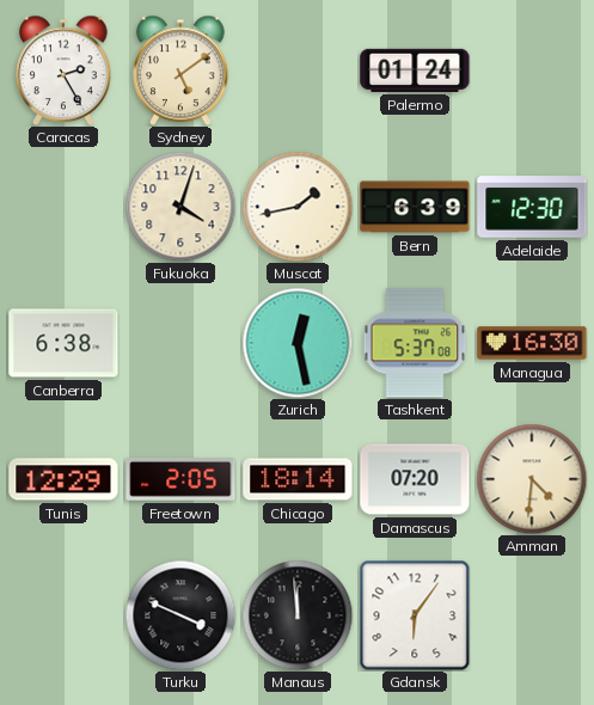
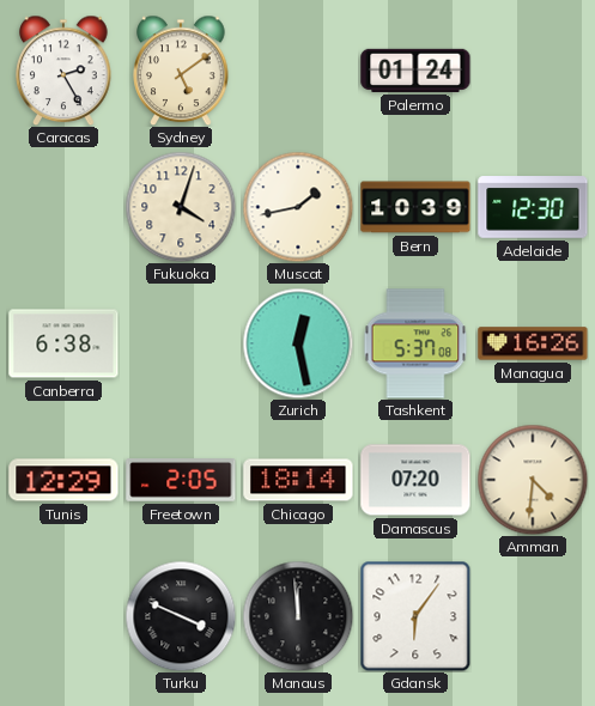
Bern: 6:39 -> 10:39
Managua: 16:30 -> 16:26
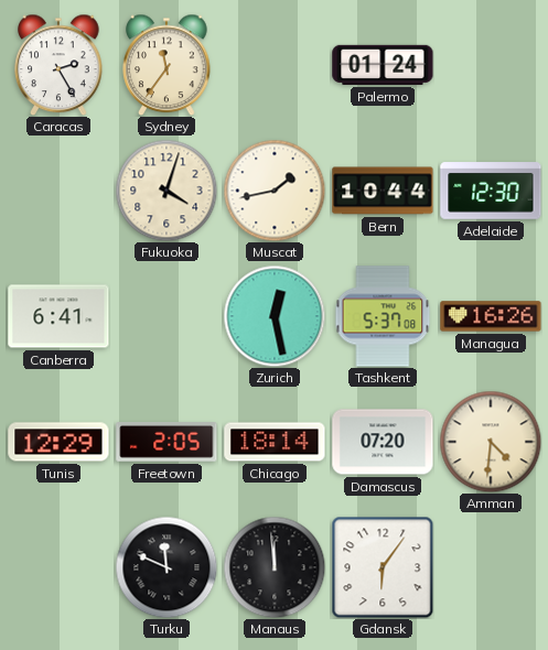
Sydney: 5:09 -> 11:36
Bern: 10:39 -> 10:44
Canberra: 6:38 -> 6:41
Turku: 3:49 -> 11:49
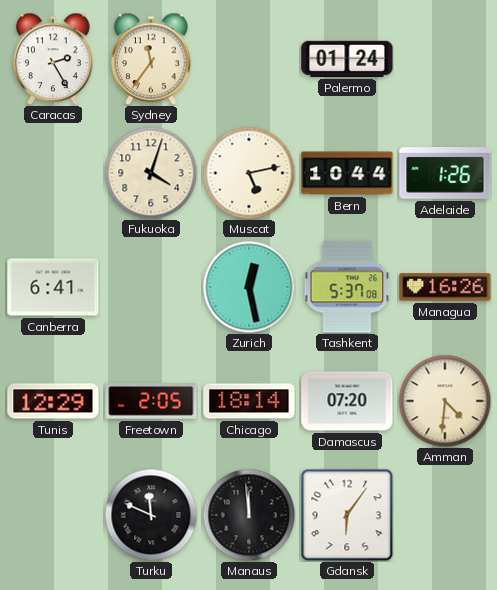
Muscat: 1:43 -> 5:13
Adelaide: 12:30 -> 1:26
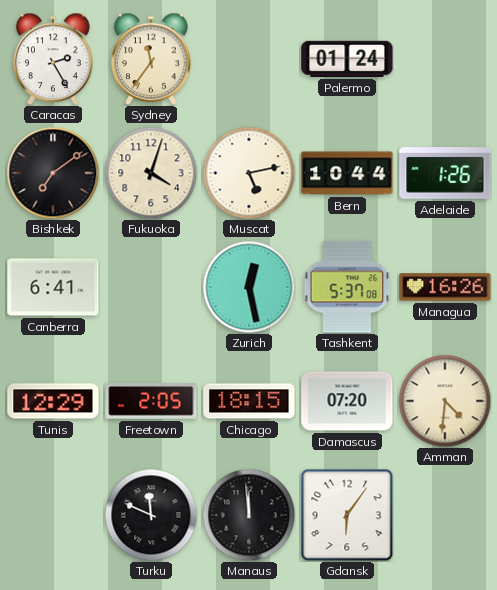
Bishkek: none -> 7:09
Chicago: 18:14 -> 18:15
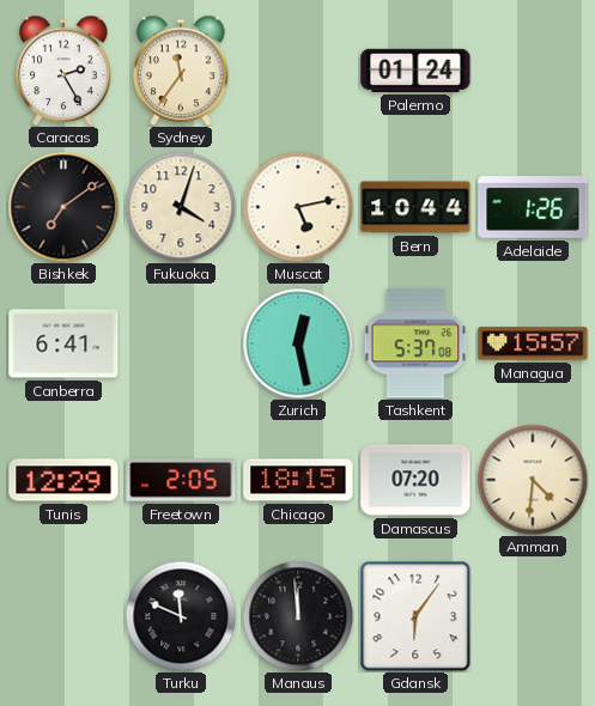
Managua: 16:26 -> 15:57
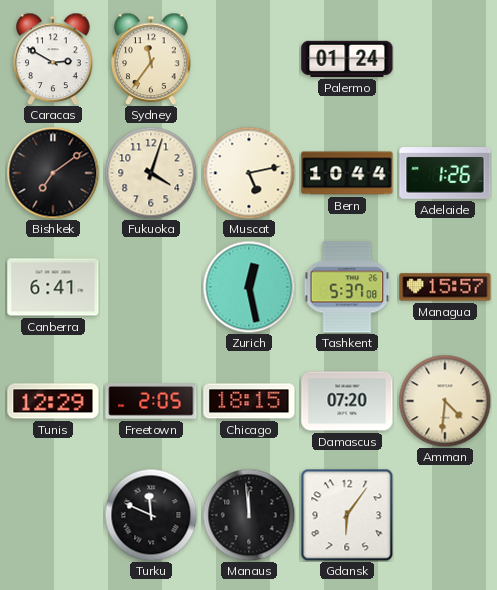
Caracas: 2:25 -> 2:50
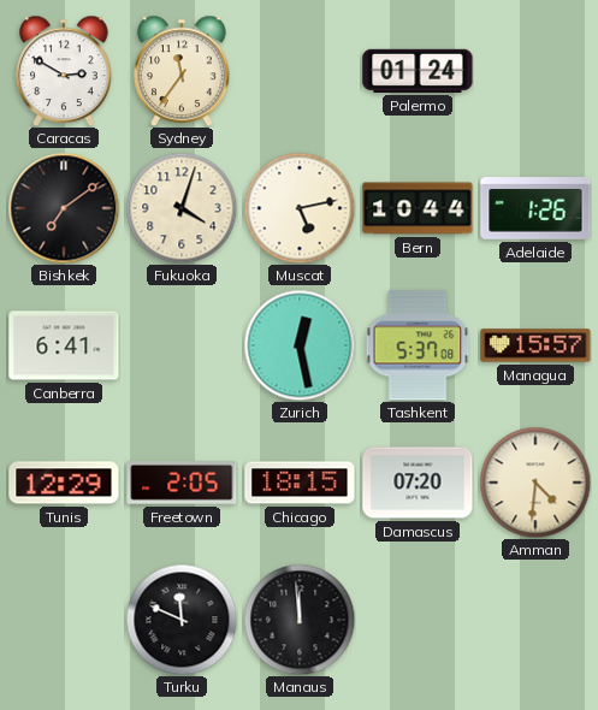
Gdansk: 6:06 -> none
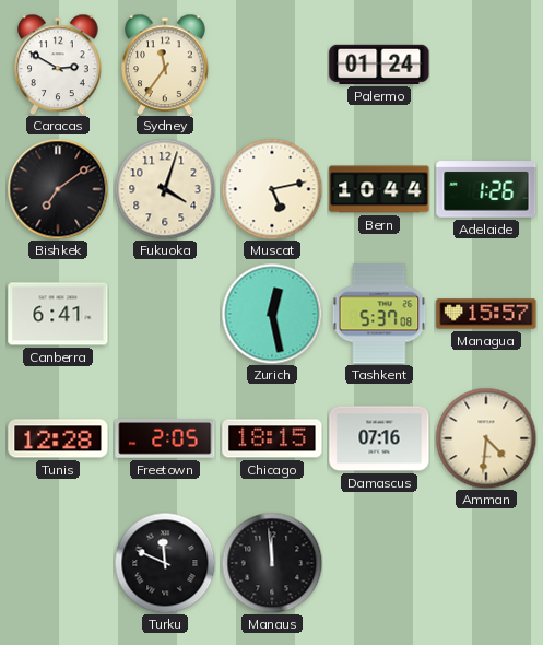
Tunis: 12:29 -> 12:28
Damascus: 07:20 -> 07:16
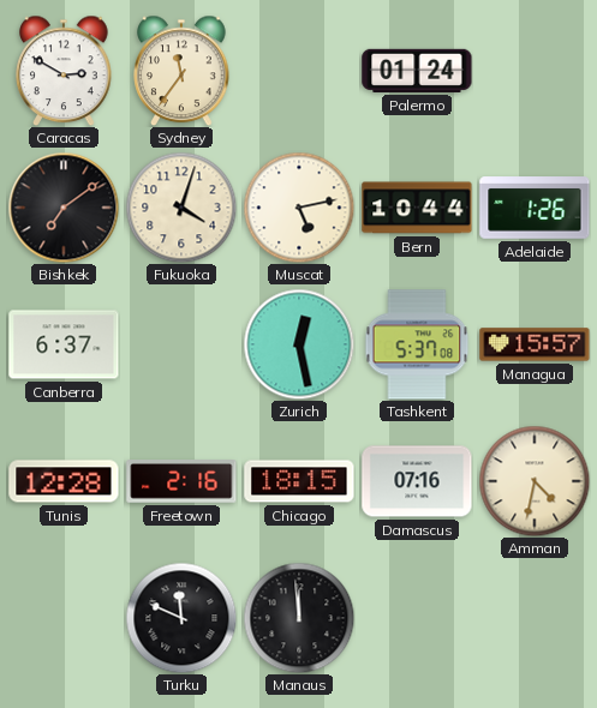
Canberra: 6:41 -> 6:37
Freetown: 2:05 -> 2:16
Amman: 4:31 -> 4:32
